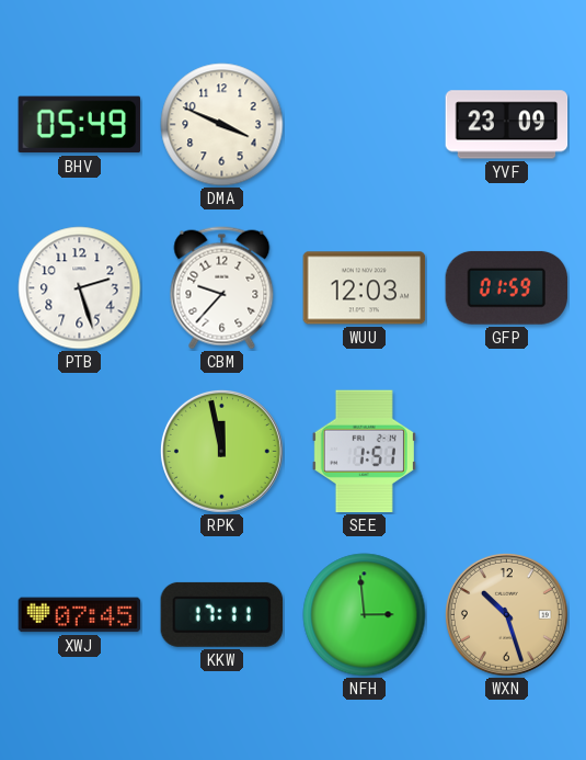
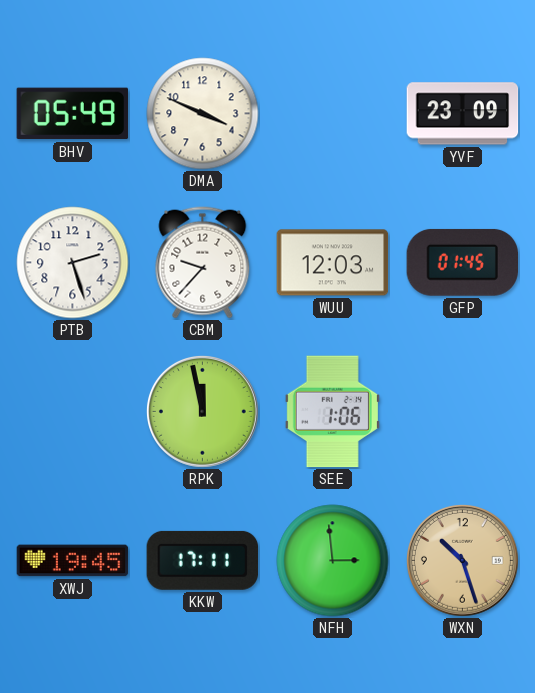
GFP: 01:59 -> 01:45
SEE: 1:51 -> 1:06
XWJ: 07:45 -> 19:45
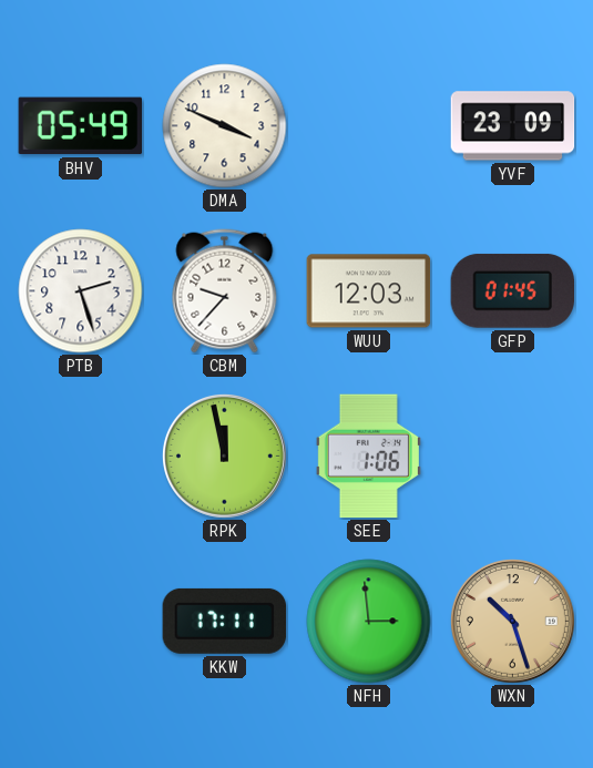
XWJ: 19:45 -> none
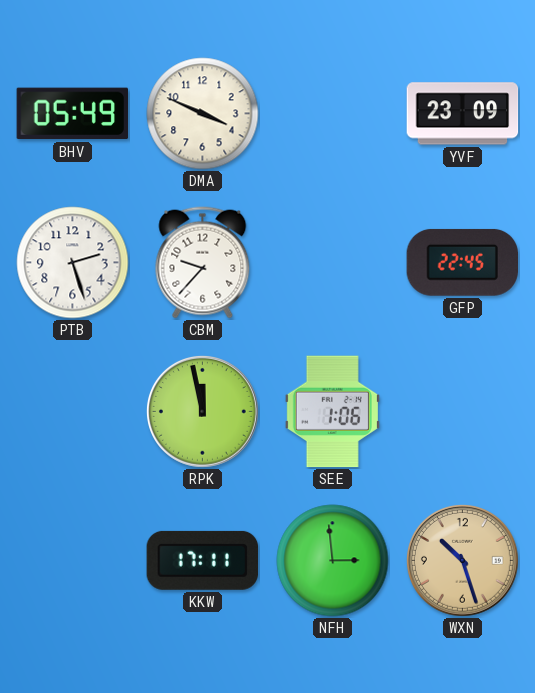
WUU: 12:03 -> none
GFP: 01:45 -> 22:45
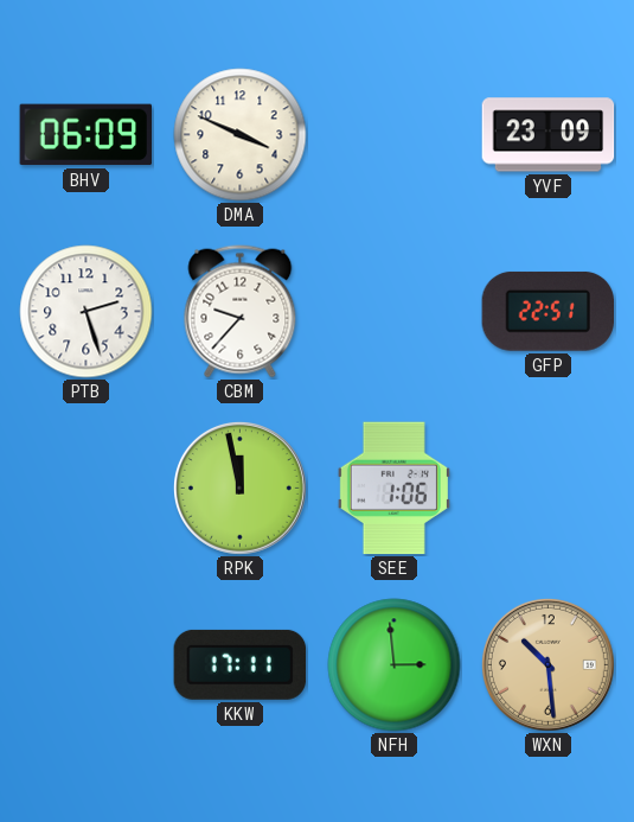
BHV: 05:49 -> 06:09
GFP: 22:45 -> 22:51
WXN: 10:27 -> 10:29
